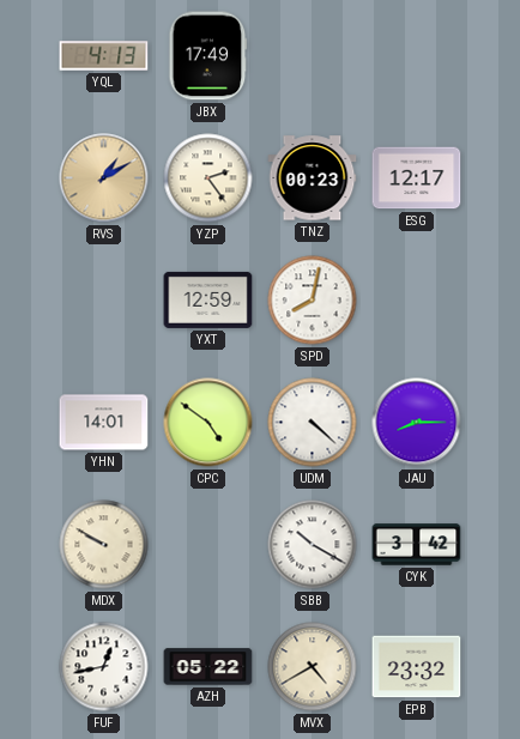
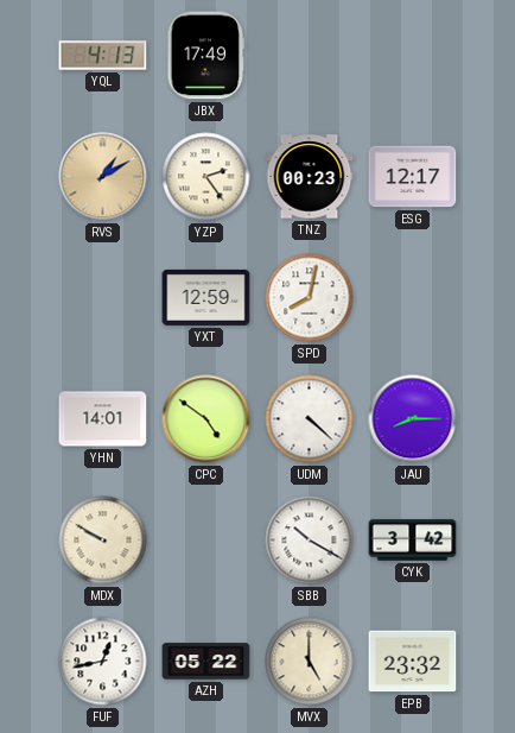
MVX: 4:40 -> 5:00
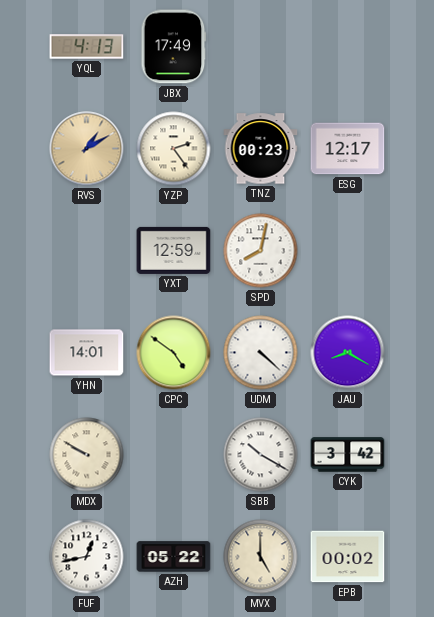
JAU: 8:15 -> 8:20
EPB: 23:32 -> 00:02
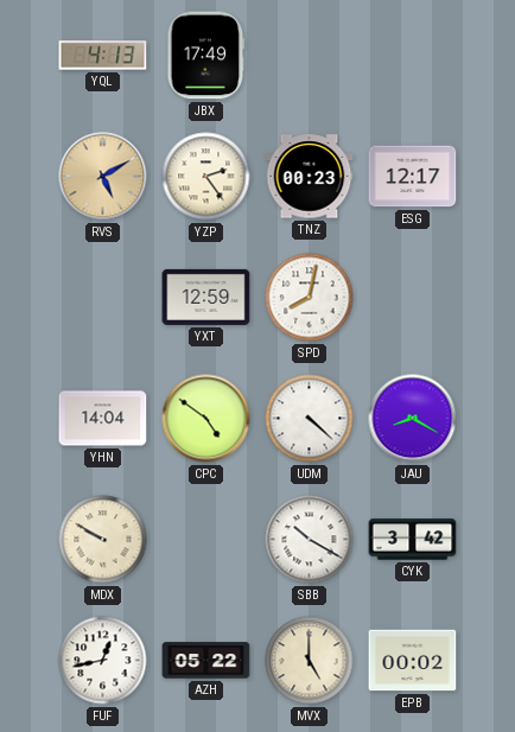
RVS: 1:10 -> 5:10
YHN: 14:01 -> 14:04
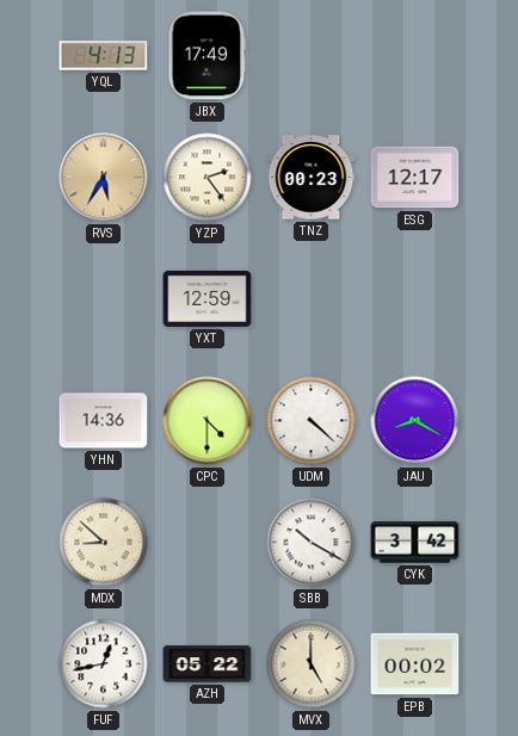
RVS: 5:10 -> 5:35
SPD: 8:02 -> none
YHN: 14:04 -> 14:36
CPC: 4:51 -> 4:30
MDX: 9:50 -> 8:52
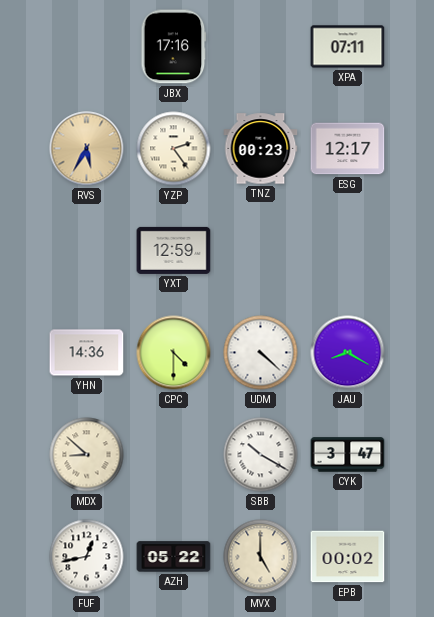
YQL: 4:13 -> none
JBX: 17:49 -> 17:16
XPA: none -> 07:11
CYK: 3:42 -> 3:47
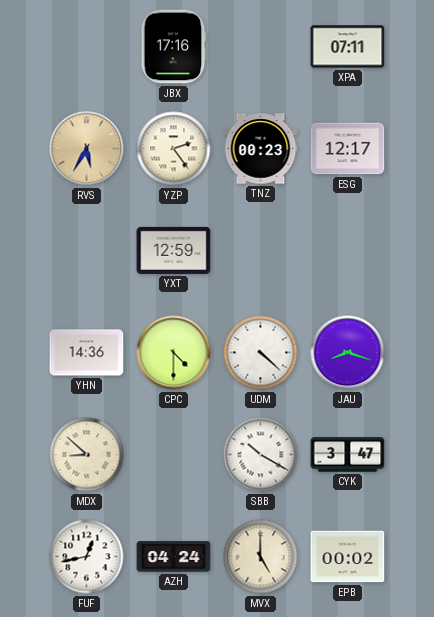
JAU: 8:20 -> 8:18
AZH: 05:22 -> 04:24
